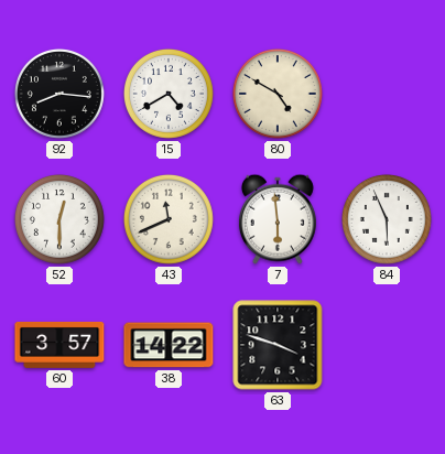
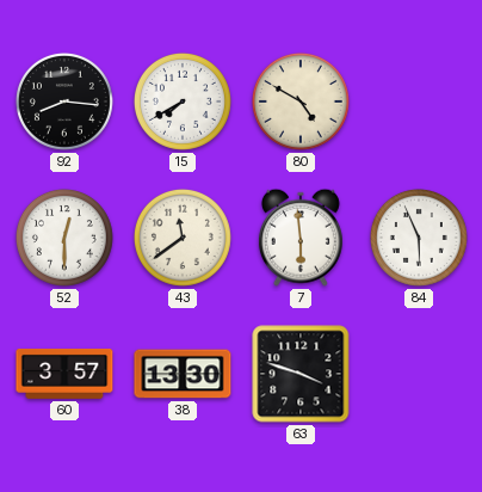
15: 4:40 -> 7:40
43: 11:41 -> 11:39
38: 14:22 -> 13:30
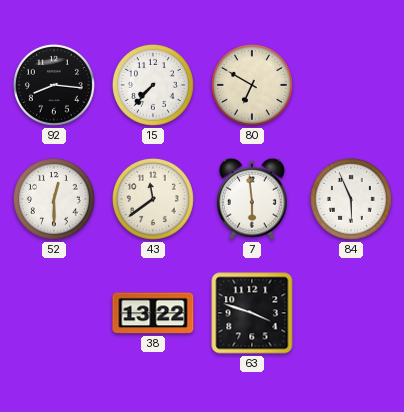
15: 7:40 -> 7:37
80: 4:50 -> 6:50
60: 3:57 -> none
38: 13:30 -> 13:22
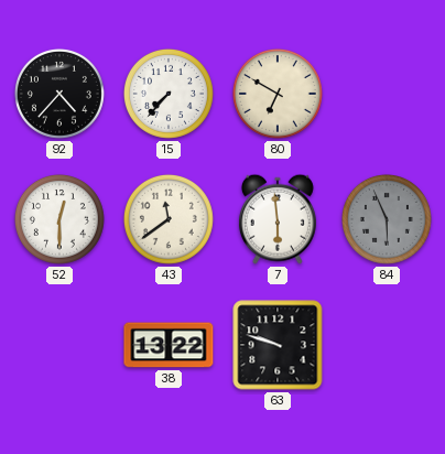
92: 8:16 -> 4:37
84 dial: white -> grey
63: 3:48 -> 9:48
